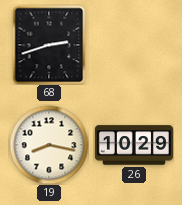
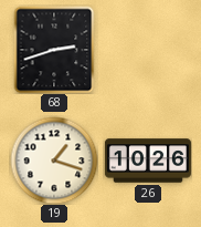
19: 8:17 -> 1:18
26: 10:29 -> 10:26
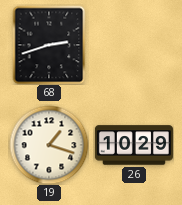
26: 10:26 -> 10:29
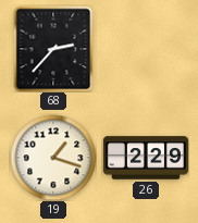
68: 2:42 -> 2:37
26: 10:29 -> 2:29
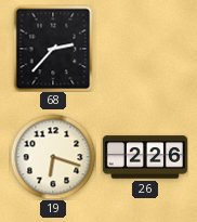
19: 1:18 -> 6:18
26: 2:29 -> 2:26
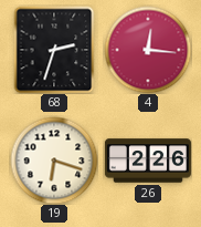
68: 2:37 -> 2:33
4: none -> 12:16
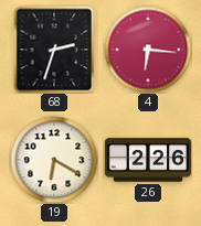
4: 12:16 -> 6:16
19: 6:18 -> 6:20
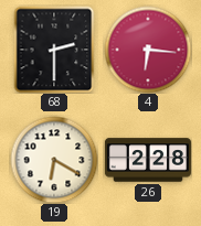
68: 2:33 -> 2:30
26: 2:26 -> 2:28
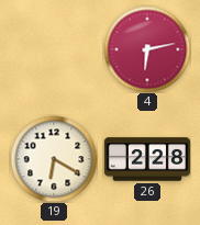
68: 2:30 -> none
4: 6:16 -> 6:13
